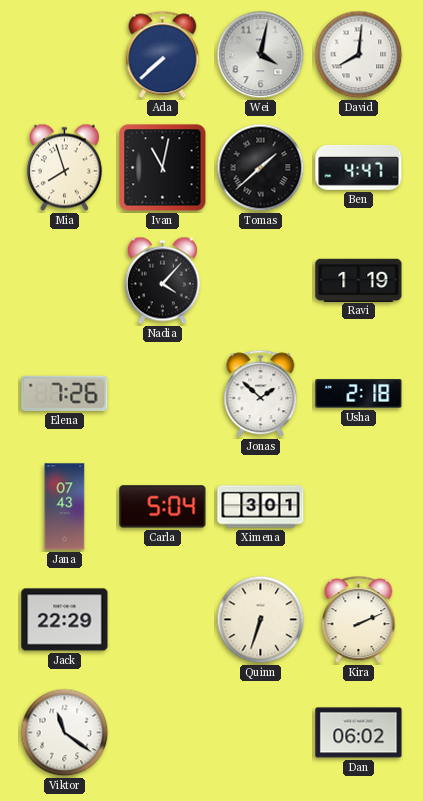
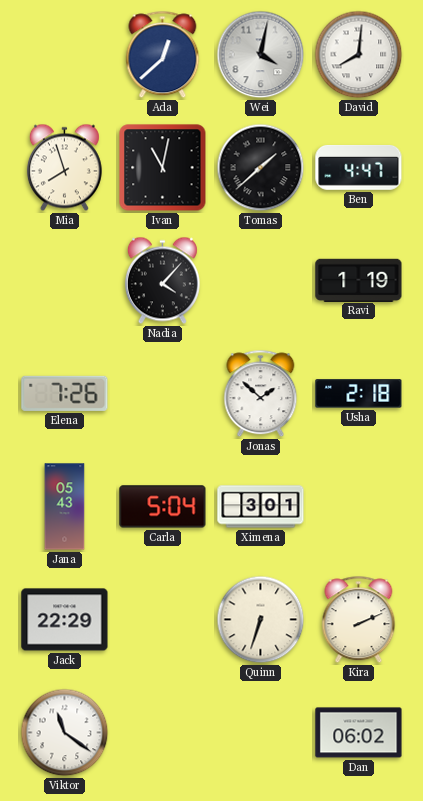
Ada: 7:38 -> 12:38
Jana: 07:43 -> 05:43
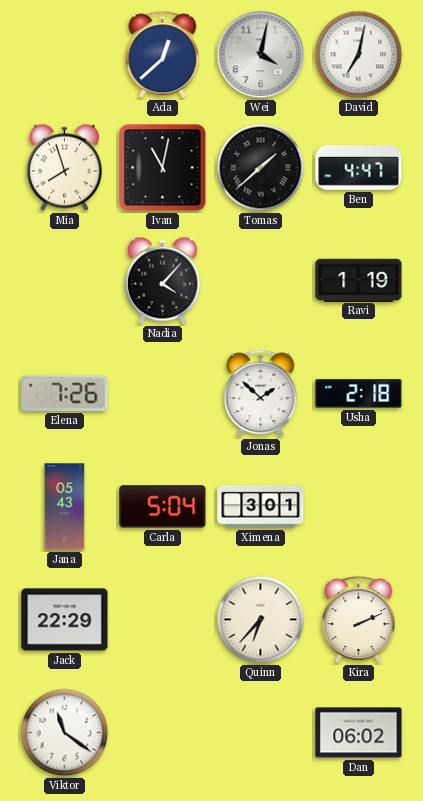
David: 8:01 -> 7:02
Quinn: 6:33 -> 6:37
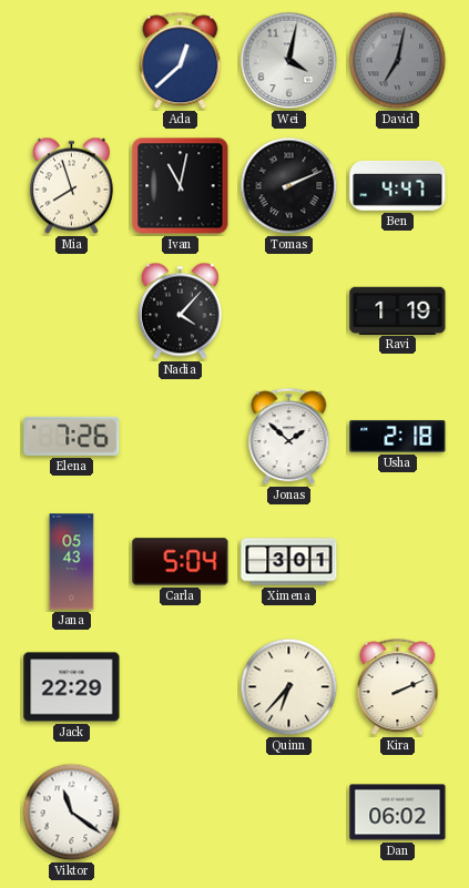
David dial: white -> grey
Tomas: 1:38 -> 2:11
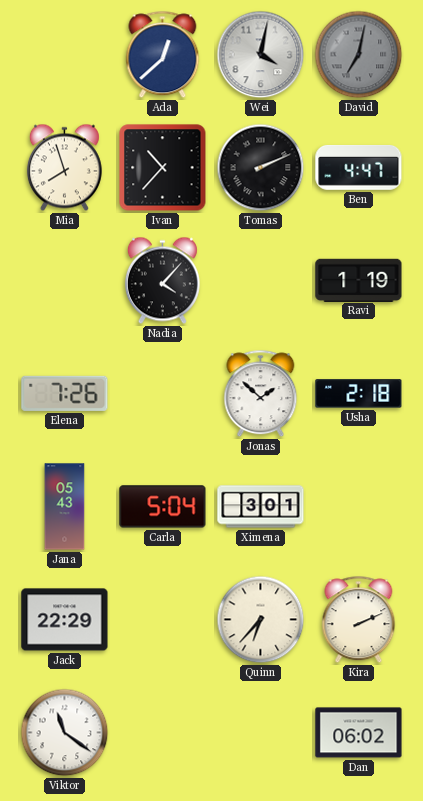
Ivan: 11:02 -> 10:37
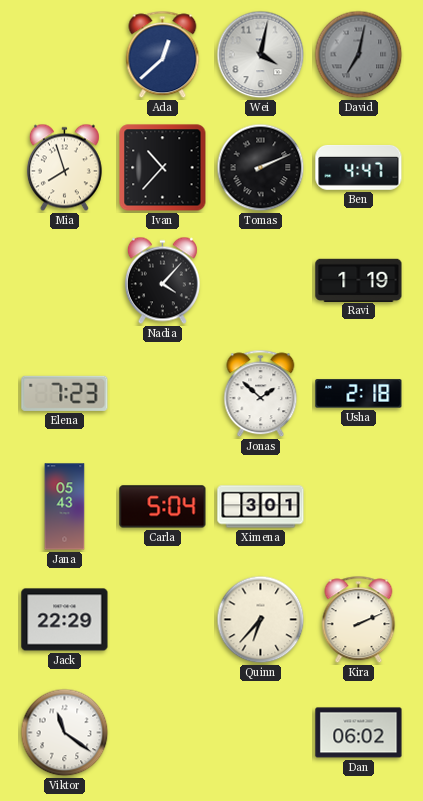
Elena: 7:26 -> 7:23
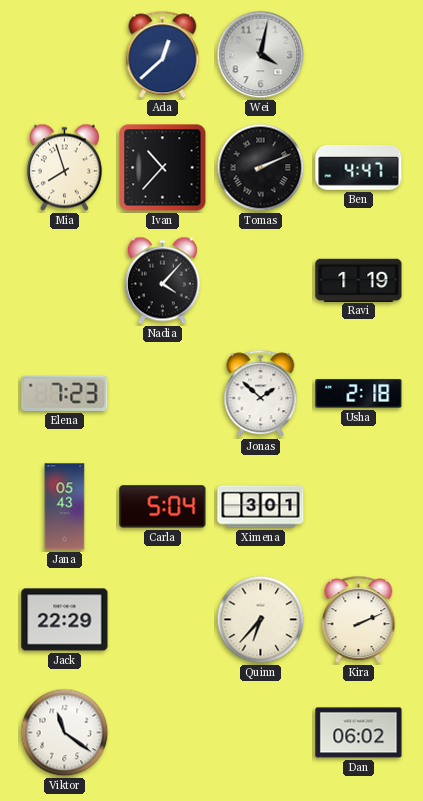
David: 7:02 -> none
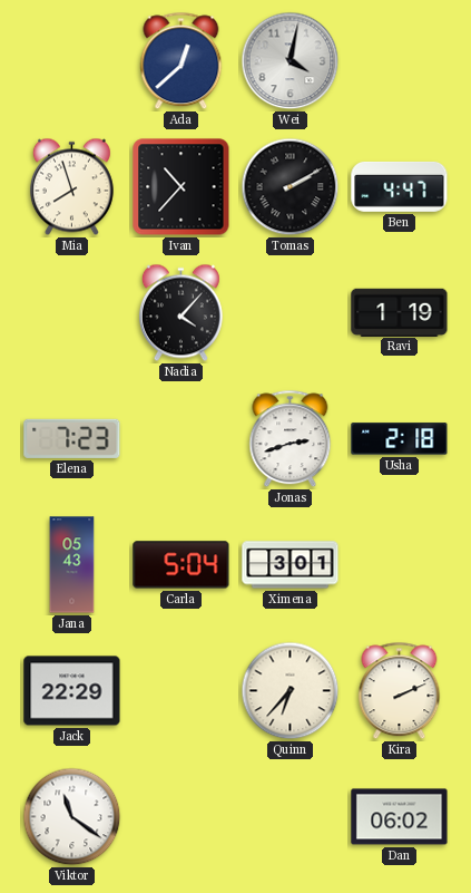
Tomas: 2:11 -> 2:10
Jonas: 1:52 -> 2:42
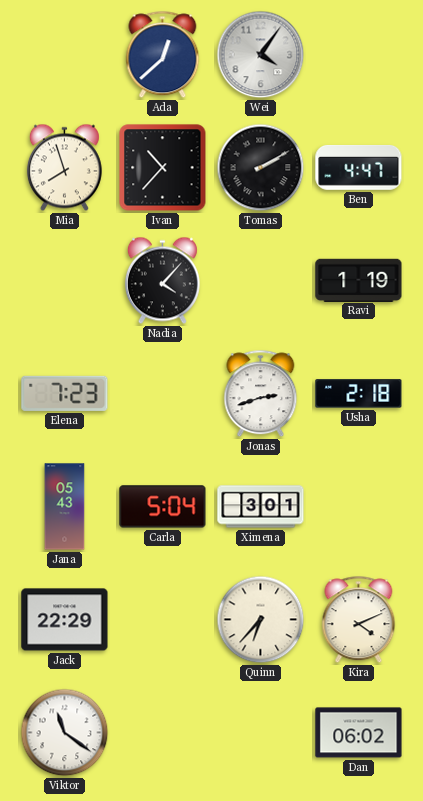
Wei: 4:02 -> 4:06
Kira: 2:11 -> 4:11
